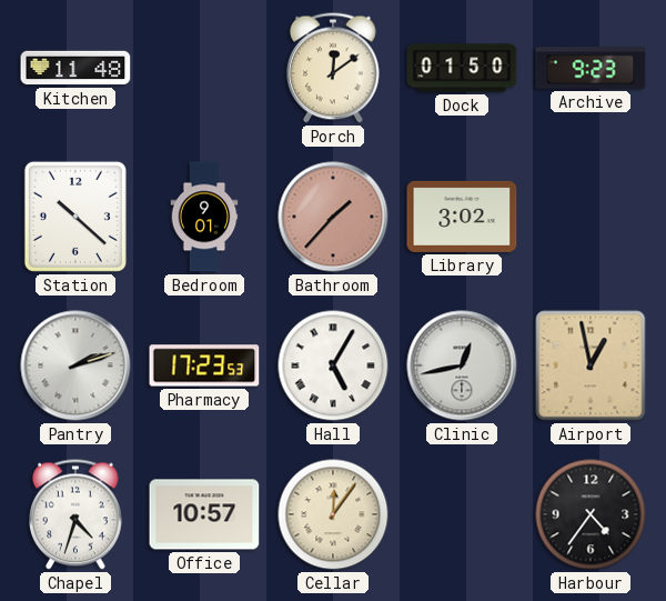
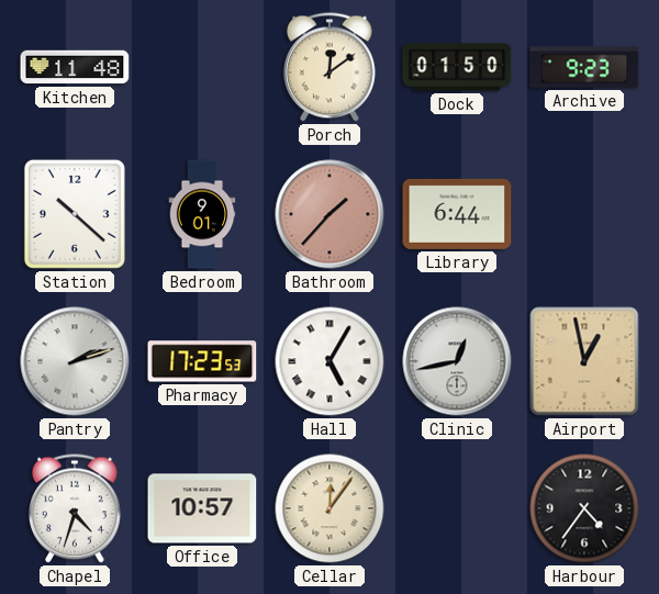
Library: 3:02 -> 6:44
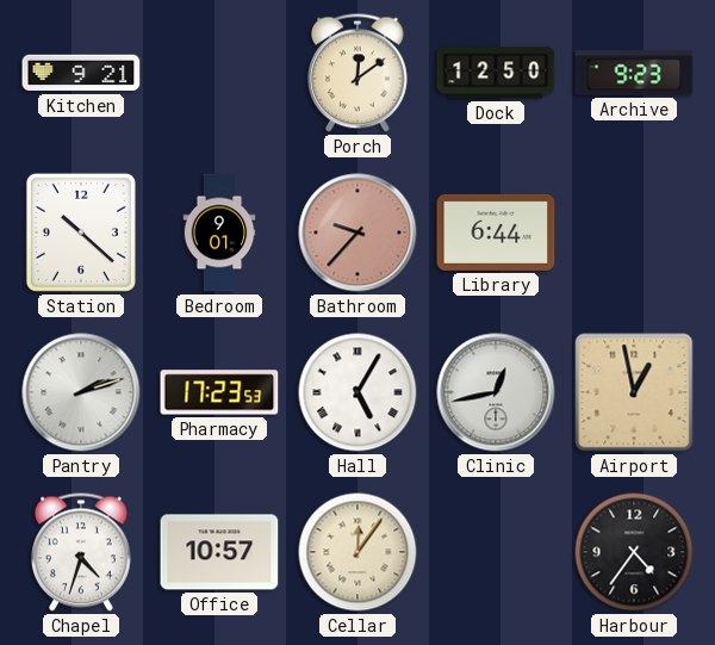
Kitchen: 11:48 -> 9:21
Dock: 01:50 -> 12:50
Bathroom: 1:37 -> 9:37
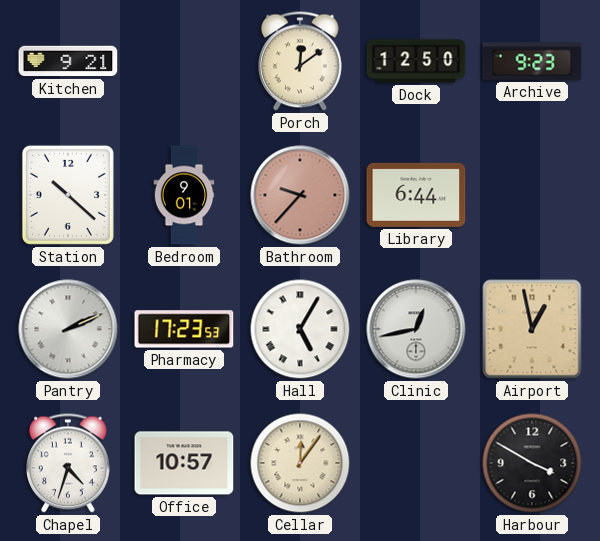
Pantry: 2:12 -> 2:11
Harbour: 4:36 -> 3:50
